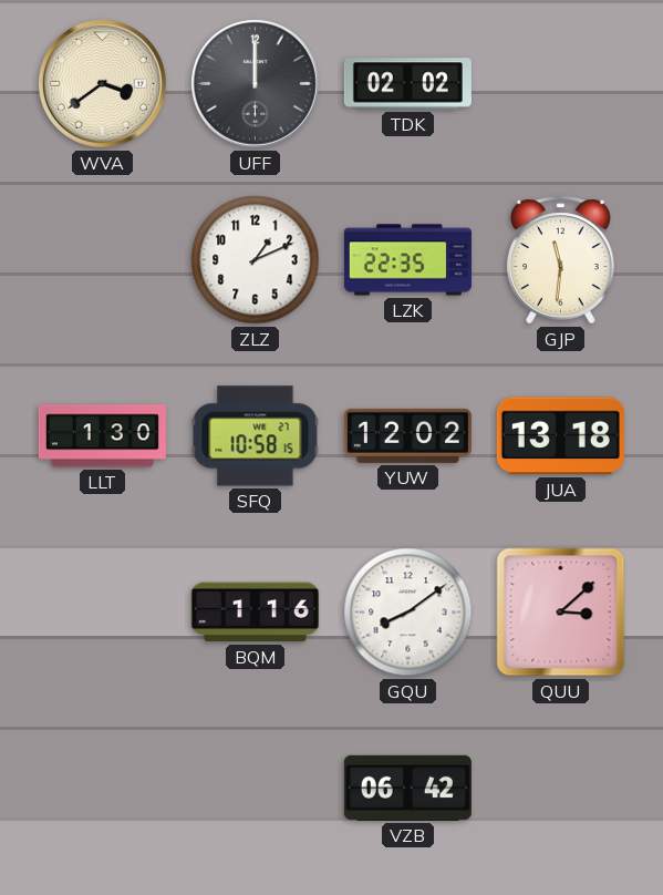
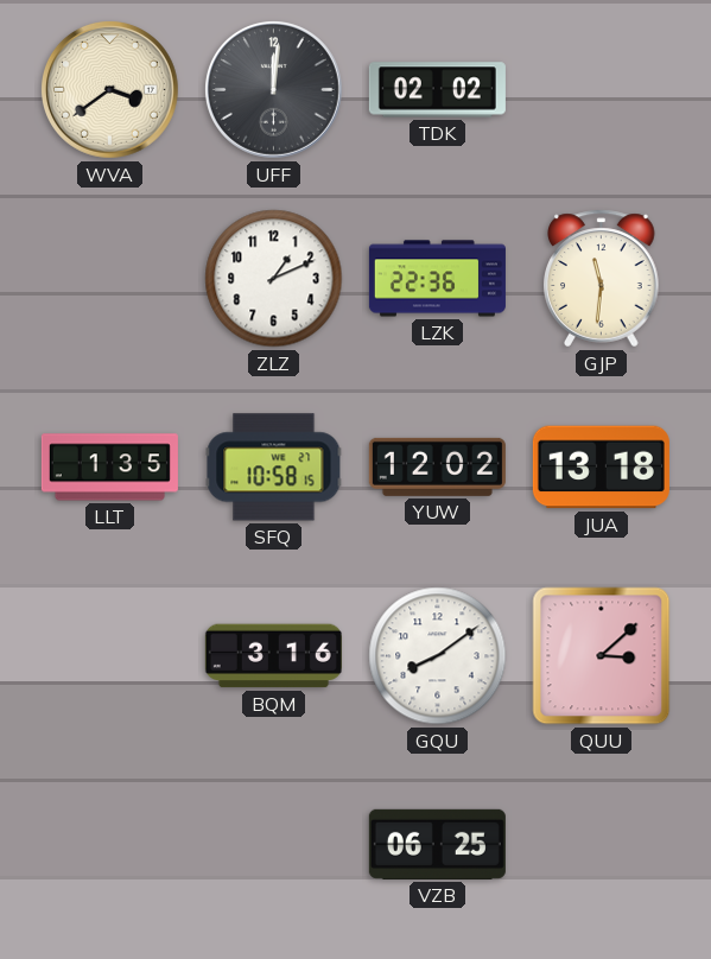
UFF: 12:00 -> 12:01
LZK: 22:35 -> 22:36
LLT: 1:30 -> 1:35
BQM: 1:16 -> 3:16
VZB: 06:42 -> 06:25
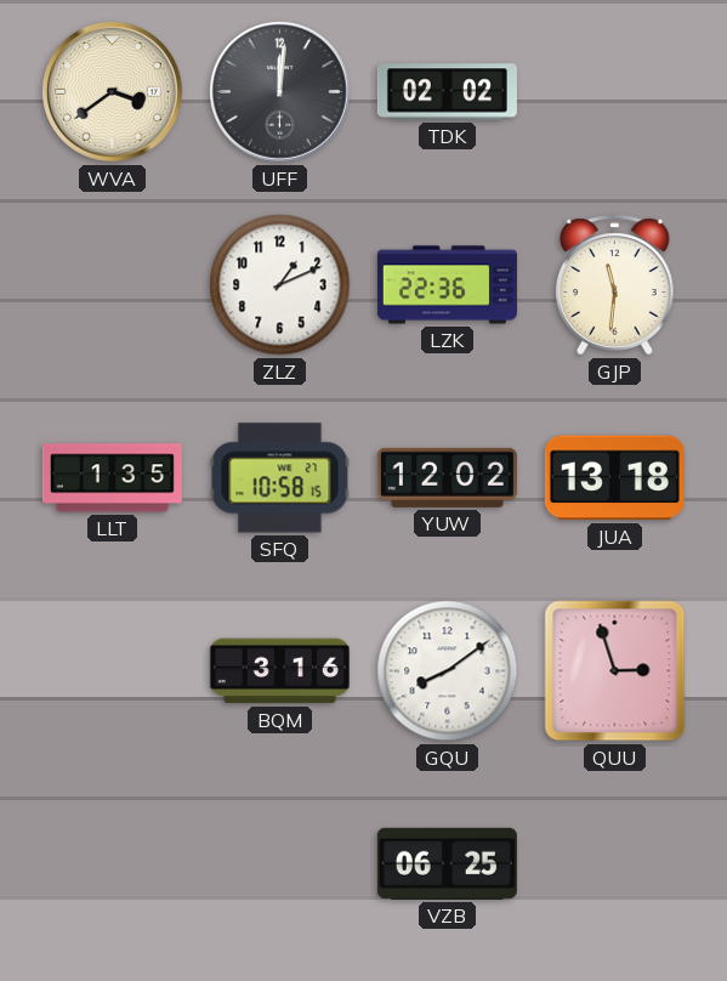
QUU: 3:08 -> 2:57
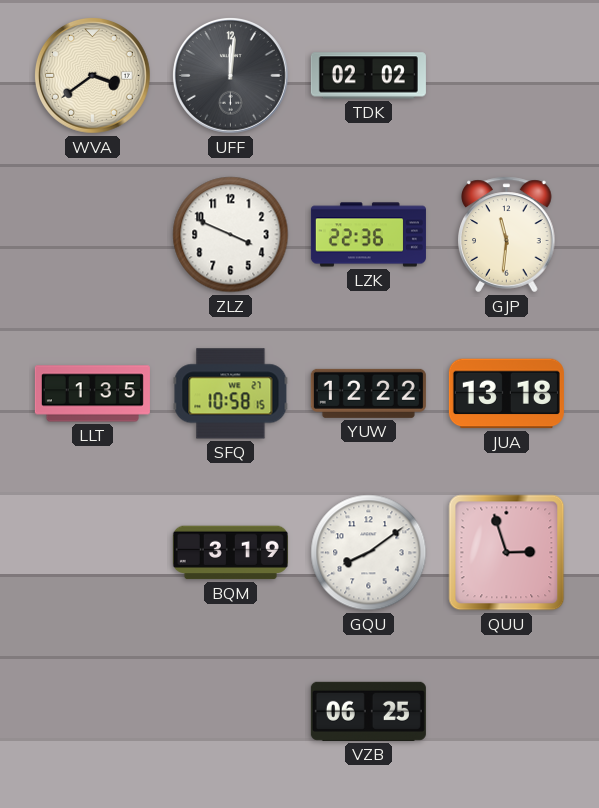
ZLZ: 1:11 -> 3:49
YUW: 12:02 -> 12:22
BQM: 3:16 -> 3:19
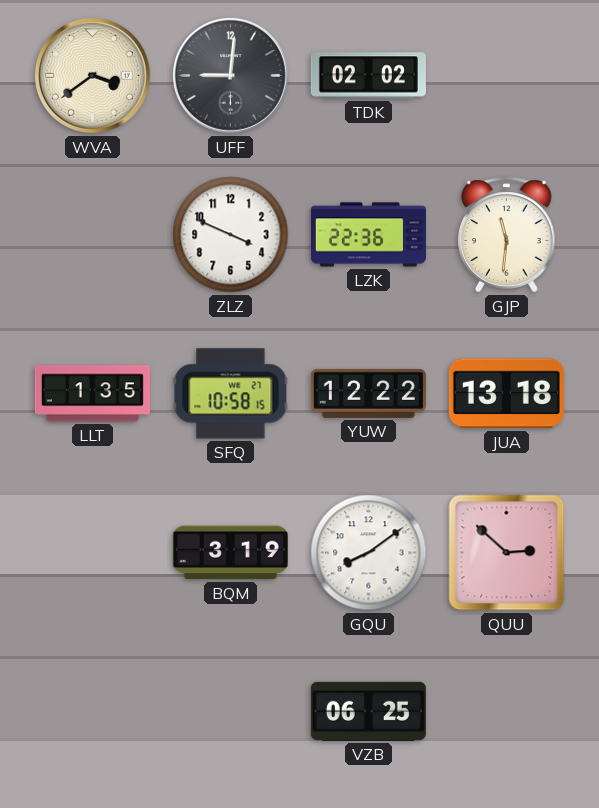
UFF: 12:01 -> 9:01
QUU: 2:57 -> 2:52
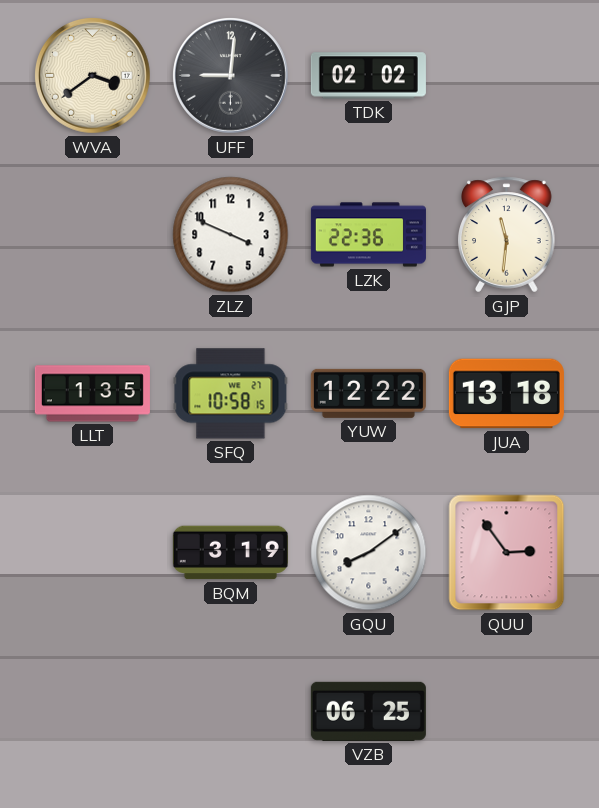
QUU: 2:52 -> 2:54
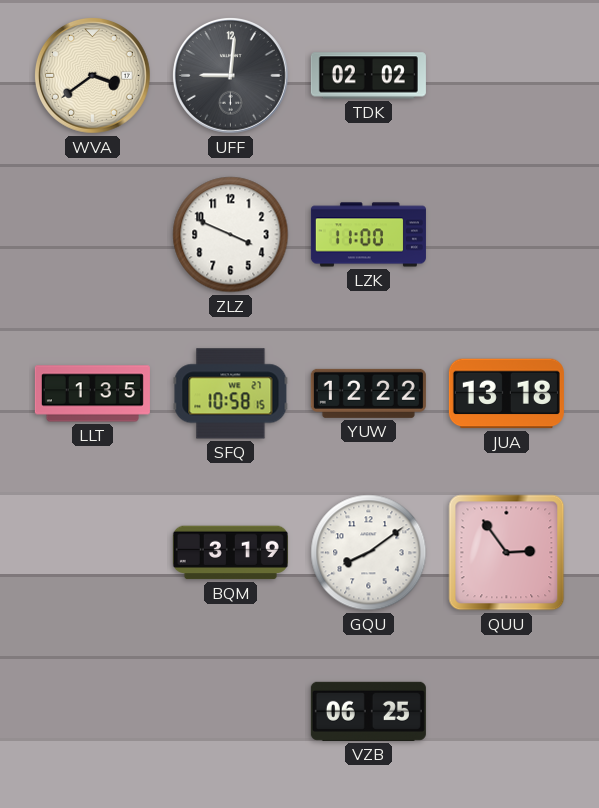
LZK: 22:36 -> 11:00
GJP: 11:31 -> none
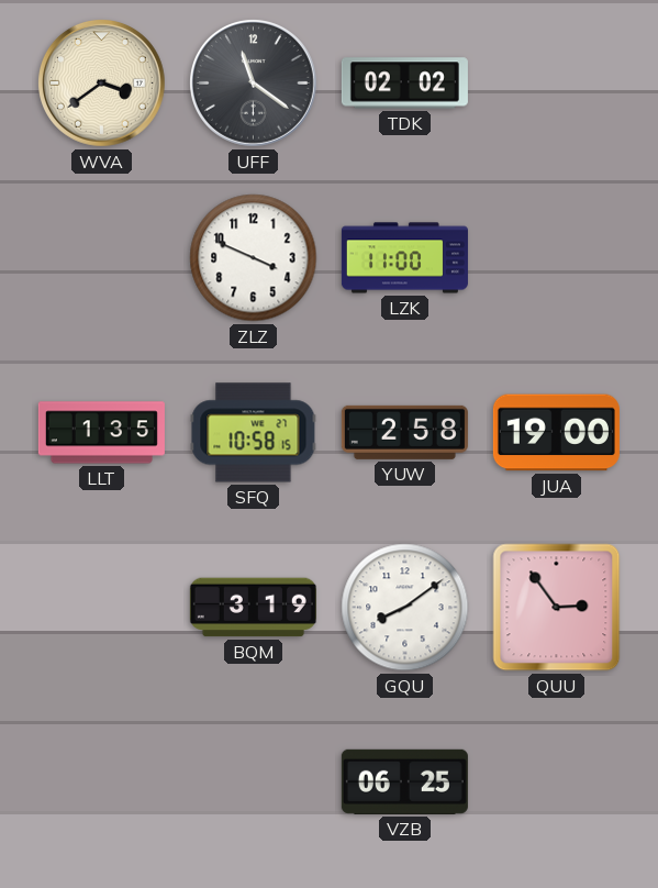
UFF: 9:01 -> 11:21
YUW: 12:22 -> 2:58
JUA: 13:18 -> 19:00
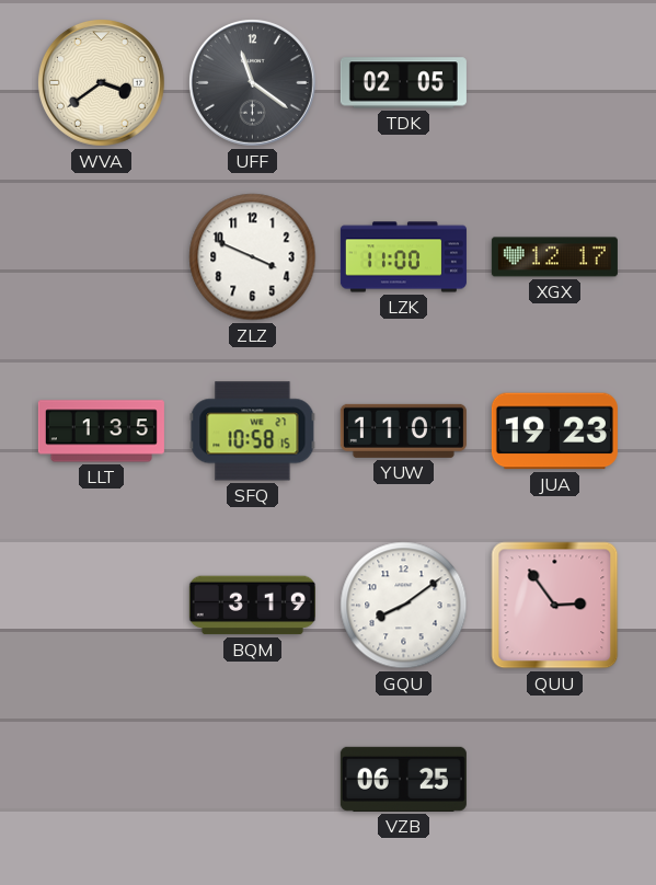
TDK: 02:02 -> 02:05
XGX: none -> 12:17
YUW: 2:58 -> 11:01
JUA: 19:00 -> 19:23
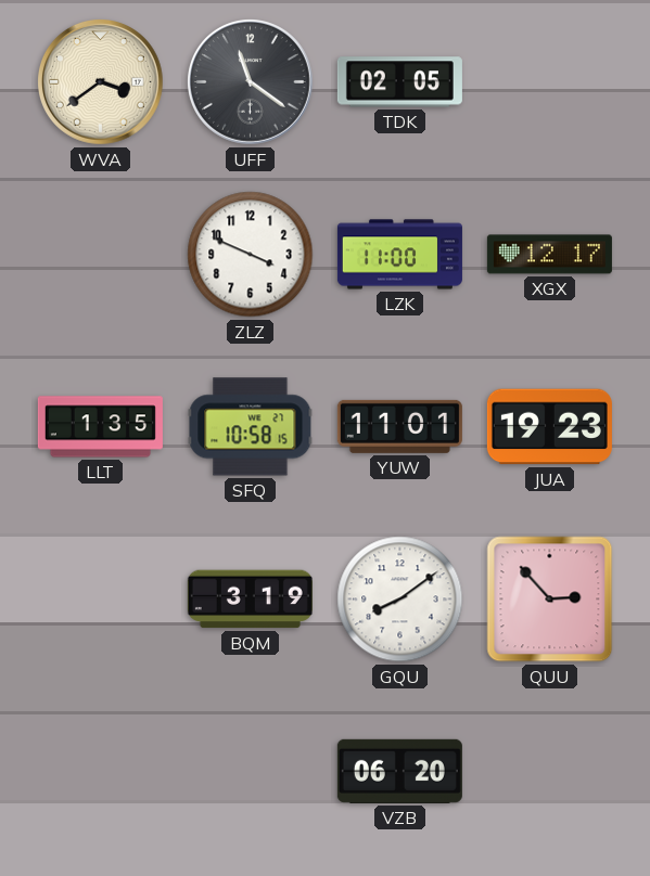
QUU: 2:54 -> 2:53
VZB: 06:25 -> 06:20
